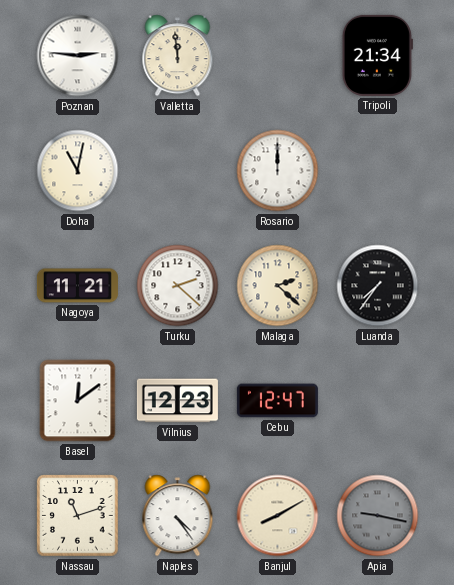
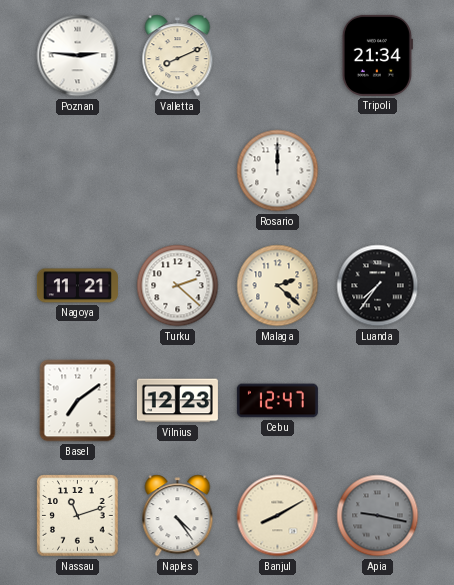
Valletta: 11:59 -> 8:11
Doha: 11:02 -> none
Basel: 12:09 -> 7:09
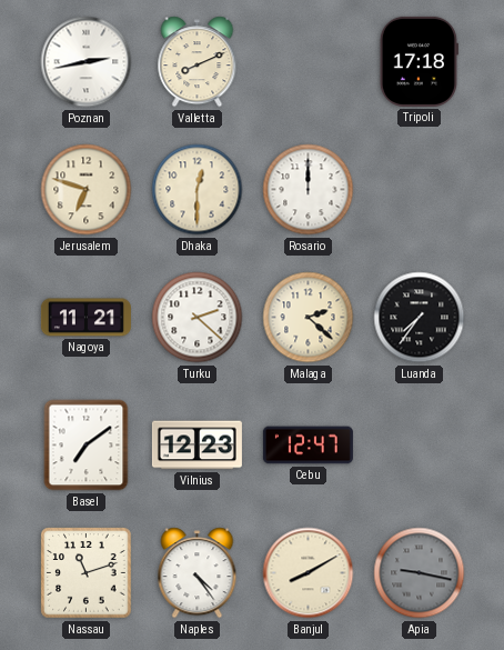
Poznan: 2:46 -> 2:43
Tripoli: 21:34 -> 17:18
Jerusalem: none -> 6:48
Dhaka: none -> 12:30
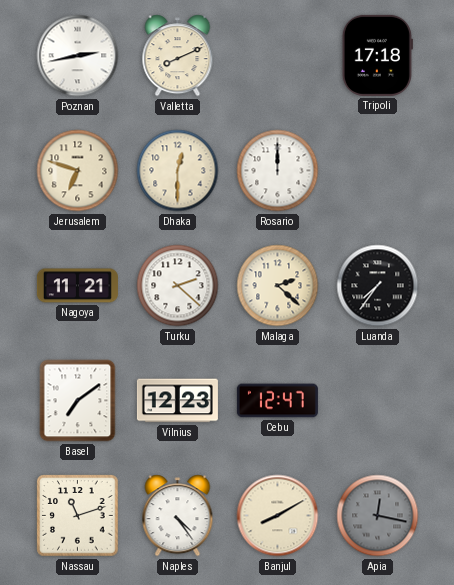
Apia: 9:17 -> 12:17
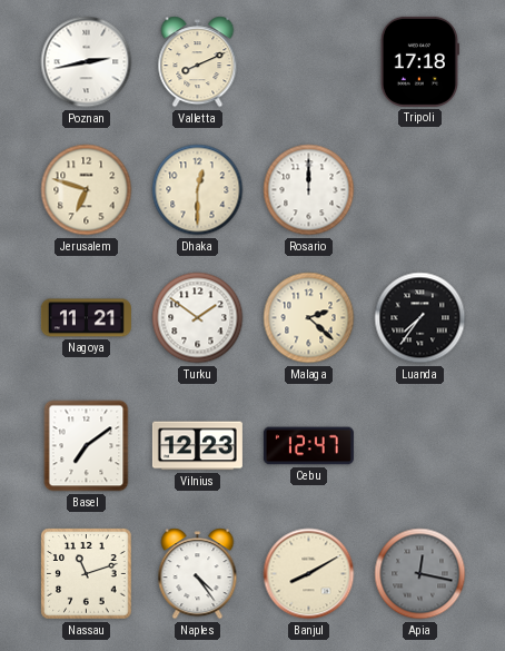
Turku: 2:22 -> 1:51
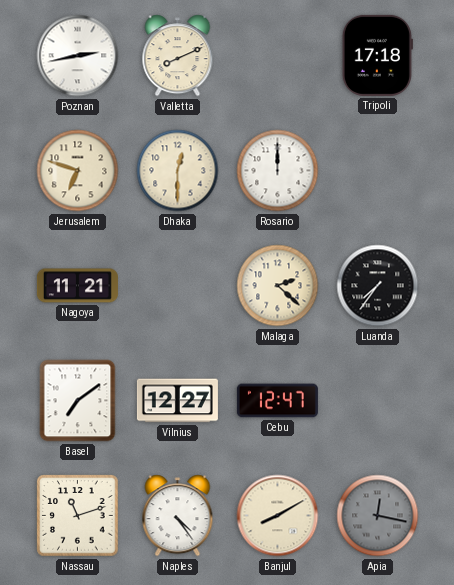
Turku: 1:51 -> none
Vilnius: 12:23 -> 12:27
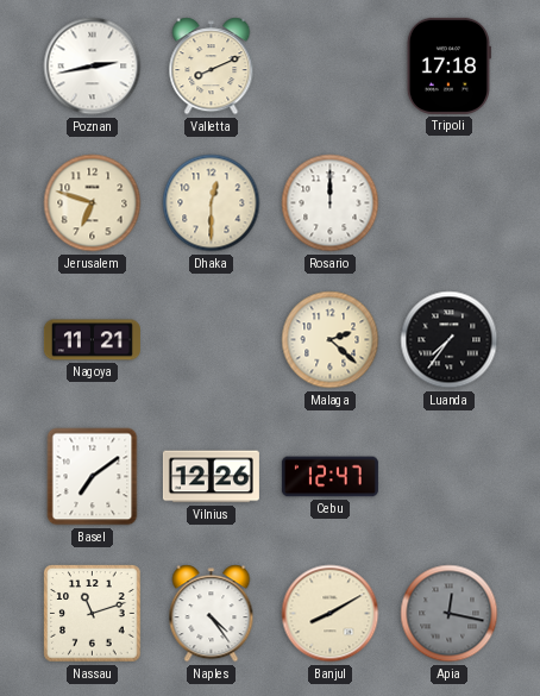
Vilnius: 12:27 -> 12:26
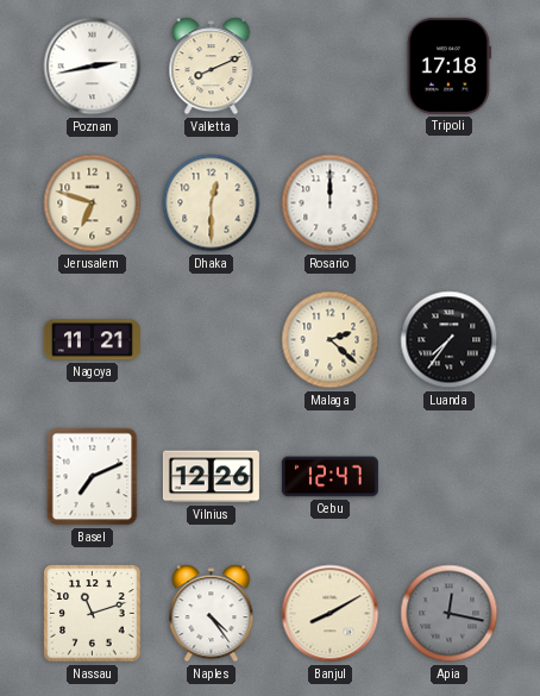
Basel: 7:09 -> 7:11
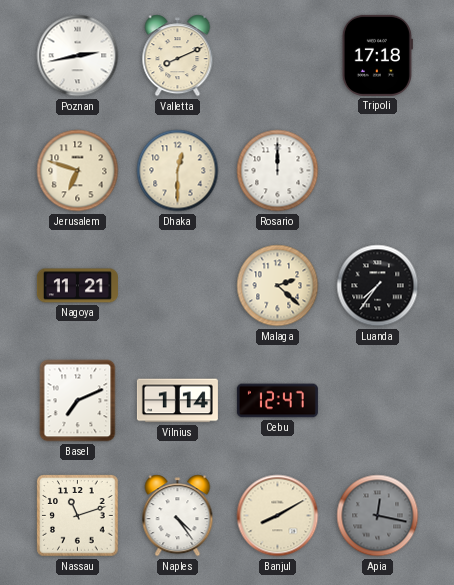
Vilnius: 12:26 -> 1:14
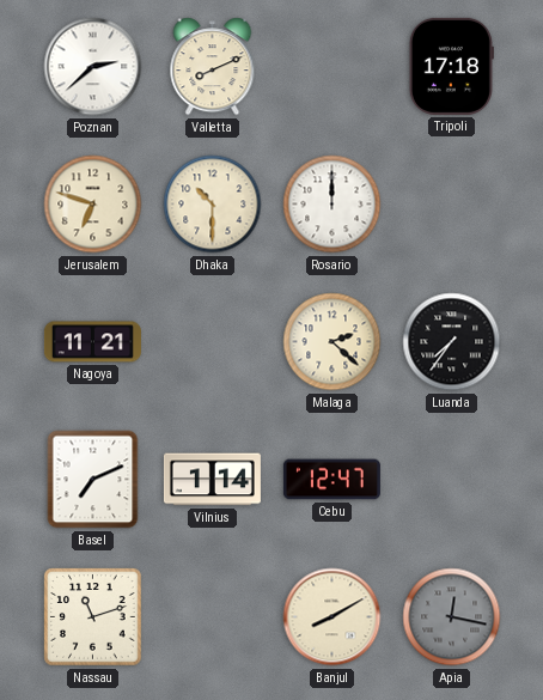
Poznan: 2:43 -> 2:38
Dhaka: 12:30 -> 10:30
Naples: 4:24 -> none
